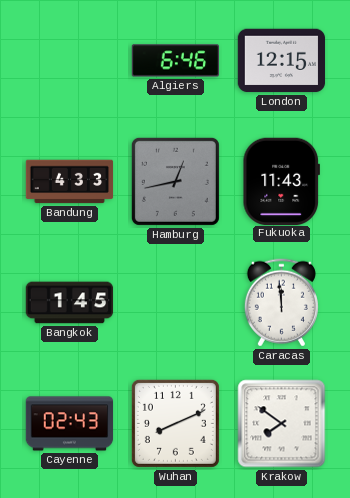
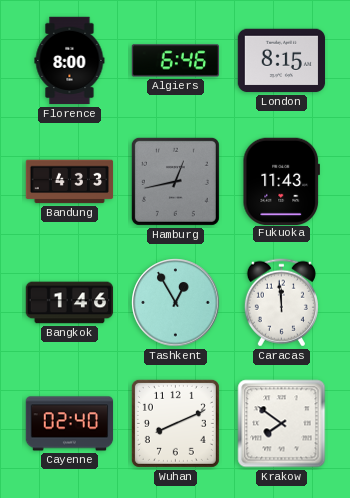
Florence: none -> 8:00
London: 12:15 -> 8:15
Bangkok: 1:45 -> 1:46
Tashkent: none -> 12:55
Cayenne: 02:43 -> 02:40
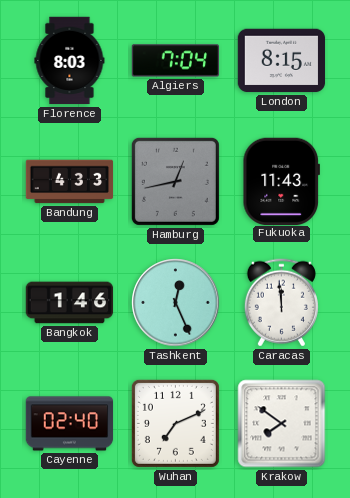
Florence: 8:00 -> 8:03
Algiers: 6:46 -> 7:04
Tashkent: 12:55 -> 12:26
Wuhan: 8:11 -> 7:11
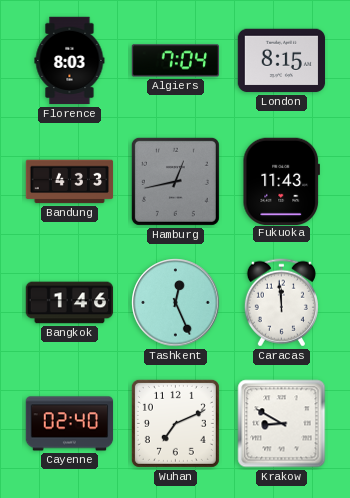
Krakow: 7:51 -> 8:50
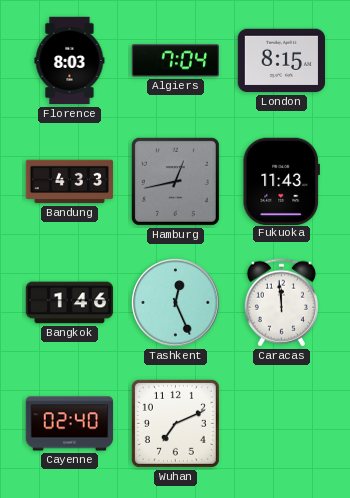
Krakow: 8:50 -> none
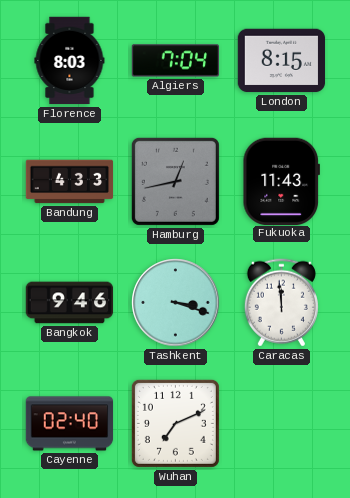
Bangkok: 1:46 -> 9:46
Tashkent: 12:26 -> 3:18
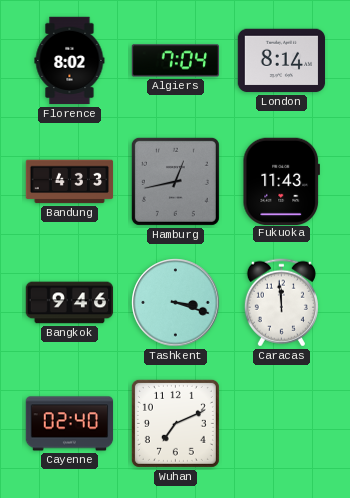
Florence: 8:03 -> 8:02
London: 8:15 -> 8:14
